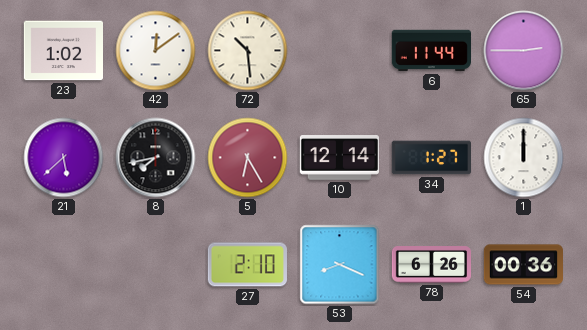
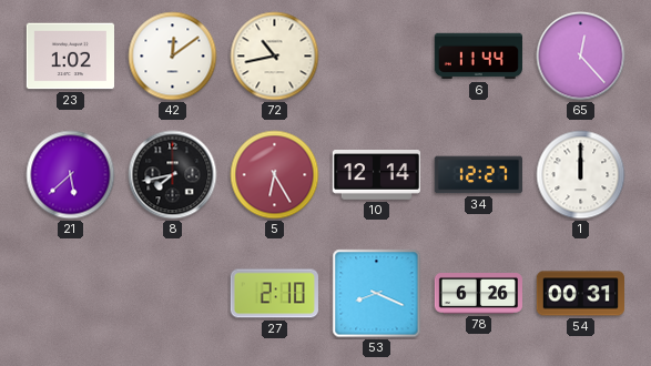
72: 10:29 -> 10:43
65: 2:45 -> 12:23
34: 1:27 -> 12:27
54: 00:36 -> 00:31
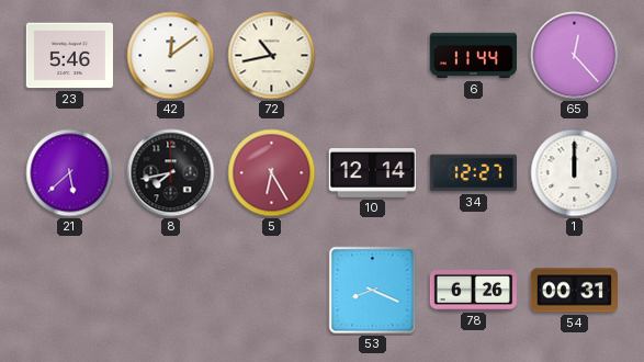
23: 1:02 -> 5:46
27: 2:10 -> none
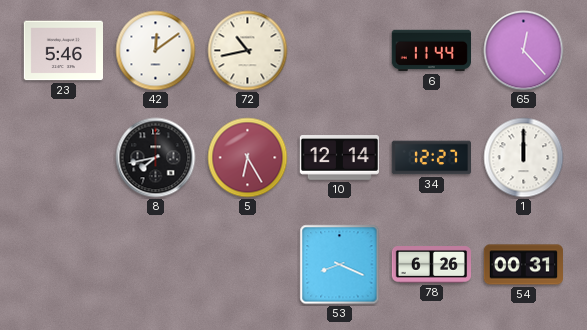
21: 5:38 -> none
